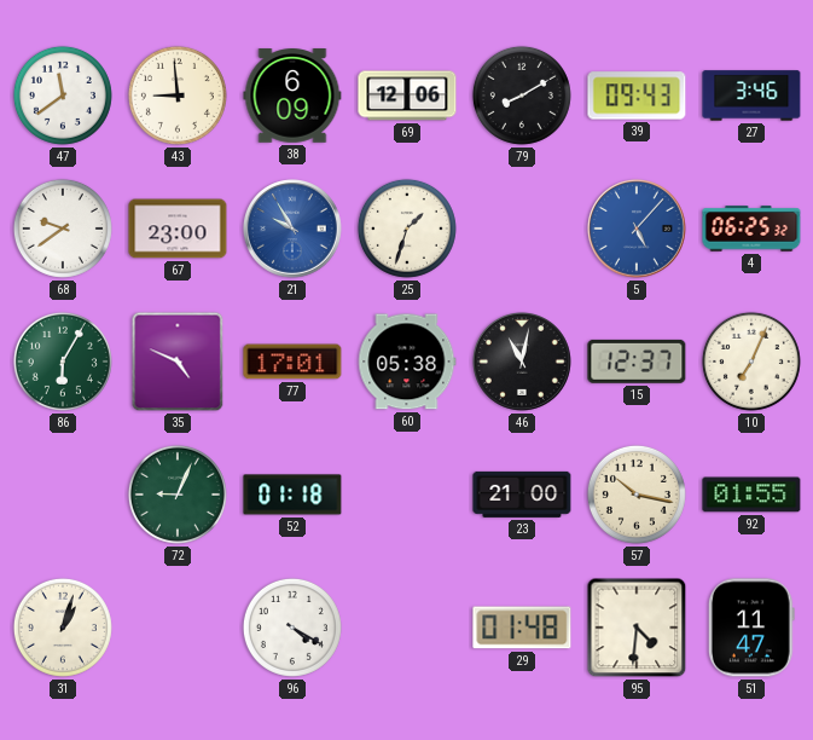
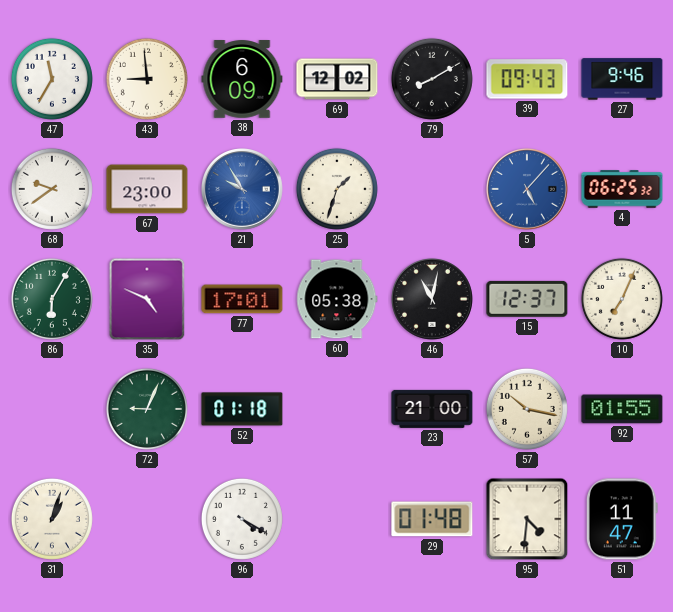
47: 11:39 -> 11:35
69: 12:06 -> 12:02
27: 3:46 -> 9:46
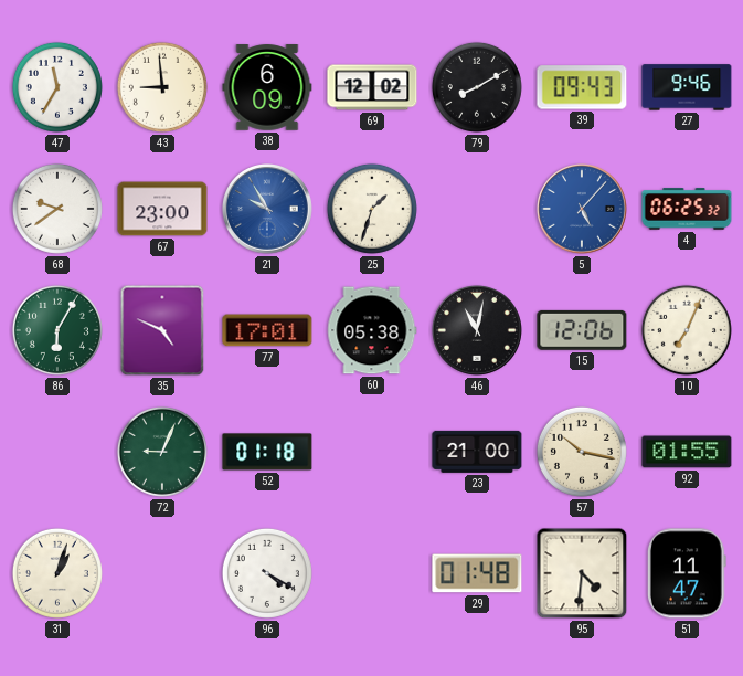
15: 12:37 -> 12:06
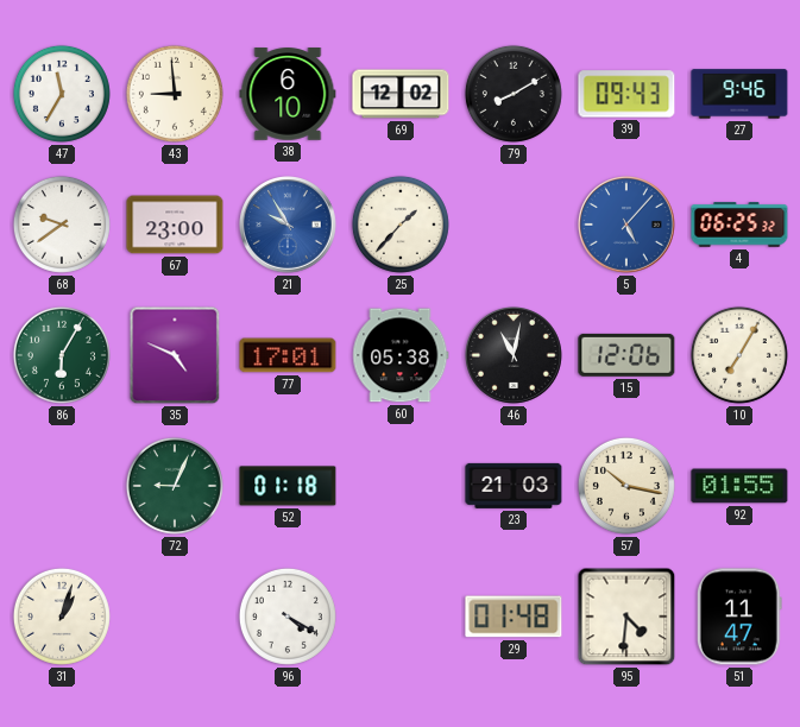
38: 6:09 -> 6:10
25: 1:33 -> 1:37
10: 7:04 -> 7:05
23: 21:00 -> 21:03
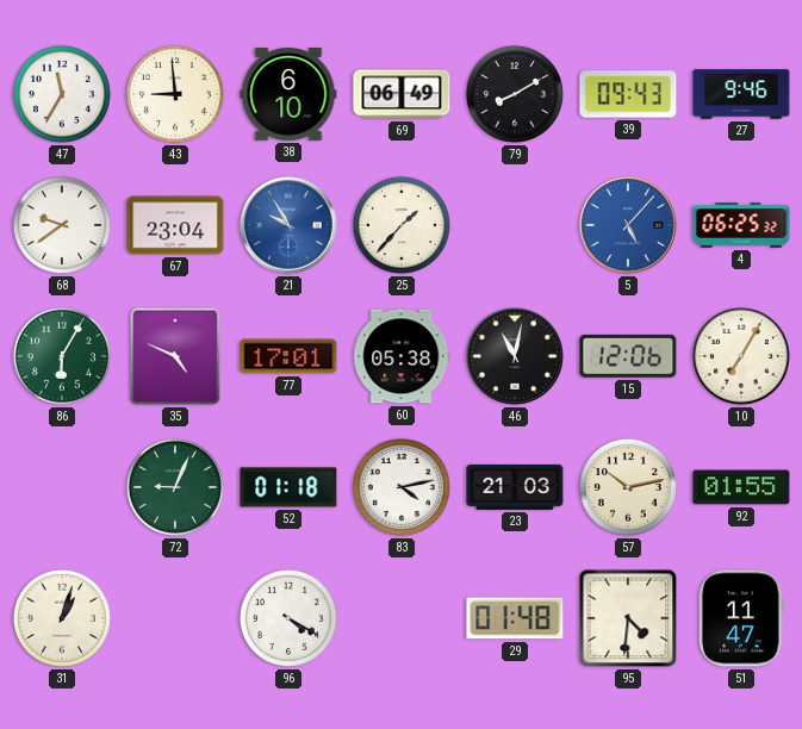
69: 12:02 -> 06:49
67: 23:00 -> 23:04
83: none -> 4:13
57: 10:17 -> 10:13
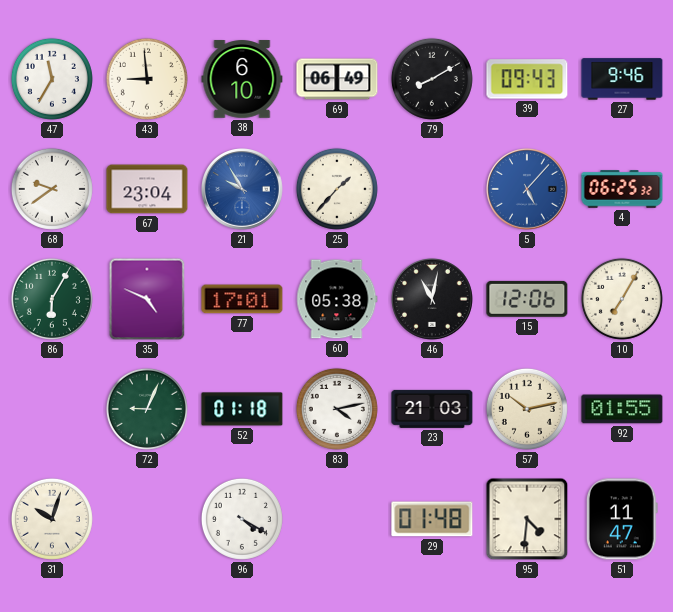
31: 1:03 -> 10:03
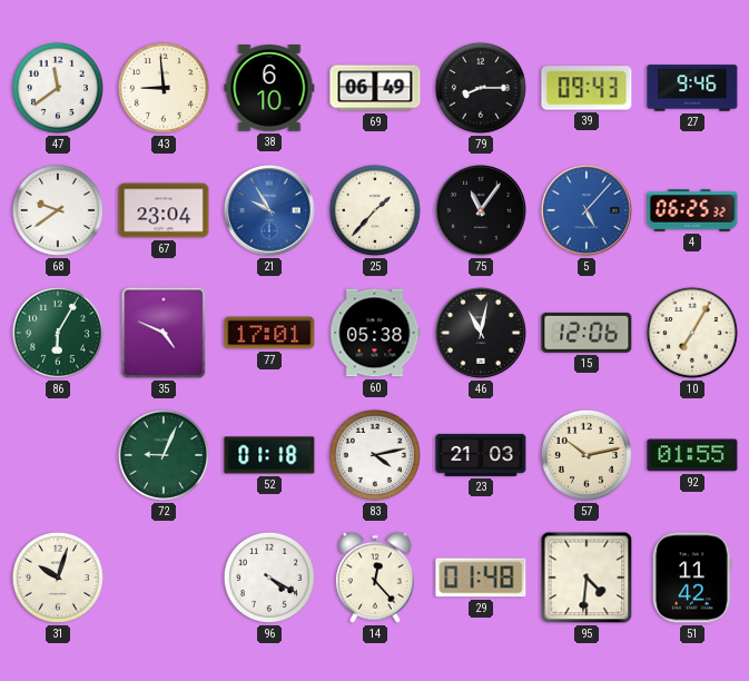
47: 11:35 -> 11:39
79: 8:10 -> 8:15
75: none -> 11:06
14: none -> 12:23
51: 11:47 -> 11:42
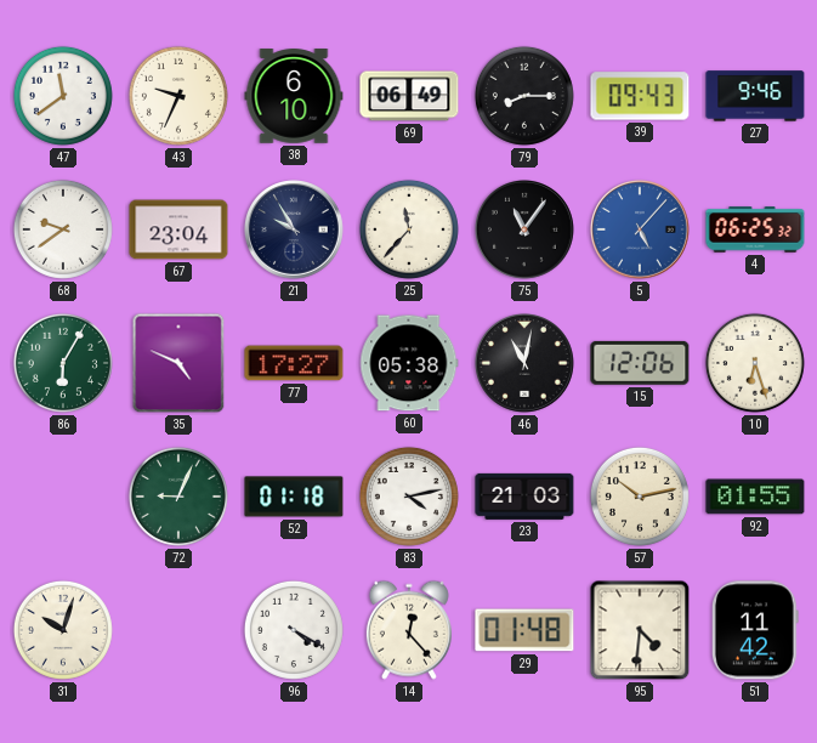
43: 8:59 -> 9:34
21 dial: blue -> navy
25: 1:37 -> 11:37
77: 17:01 -> 17:27
10: 7:05 -> 6:27
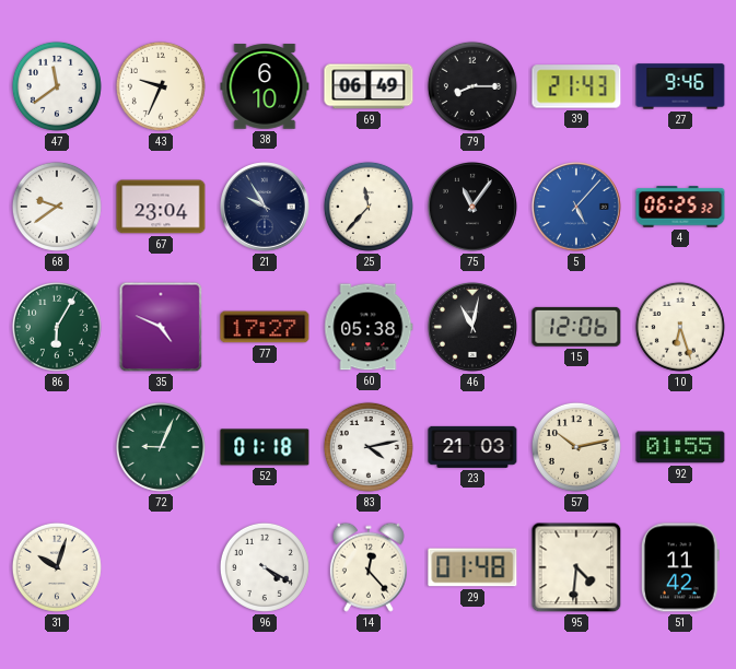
39: 09:43 -> 21:43
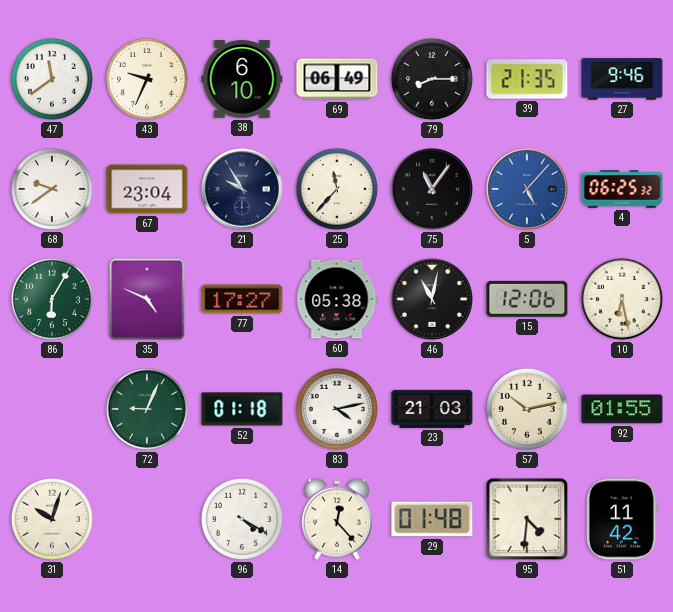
39: 21:43 -> 21:35
10: 6:27 -> 6:28
